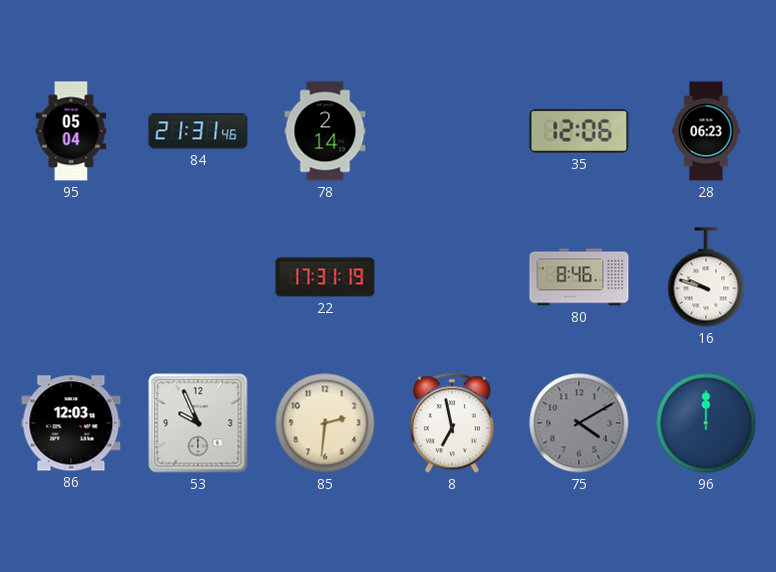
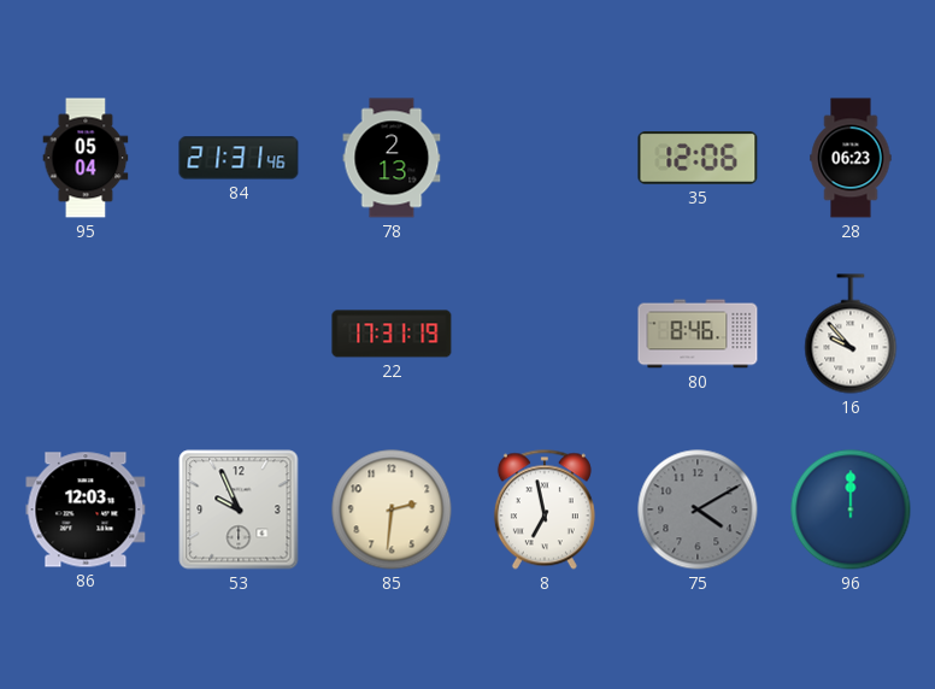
78: 2:14 -> 2:13
16: 9:48 -> 9:53
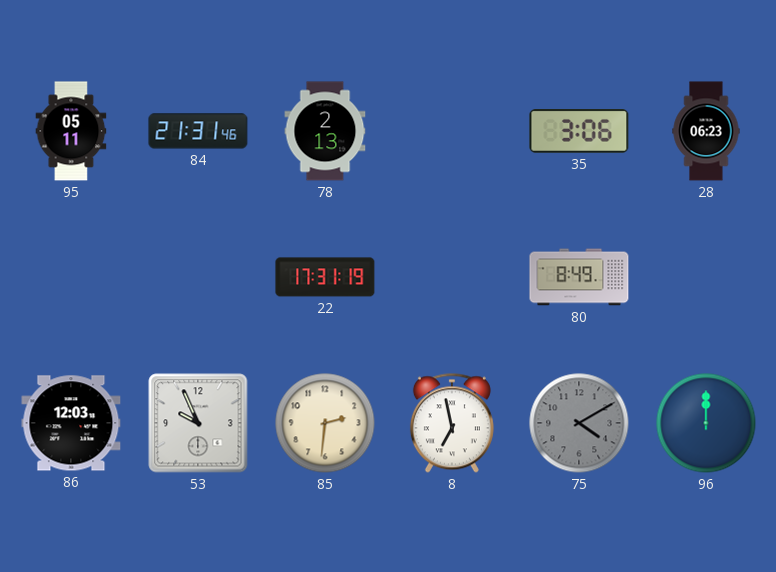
95: 05:04 -> 05:11
35: 12:06 -> 3:06
80: 8:46 -> 8:49
16: 9:53 -> none
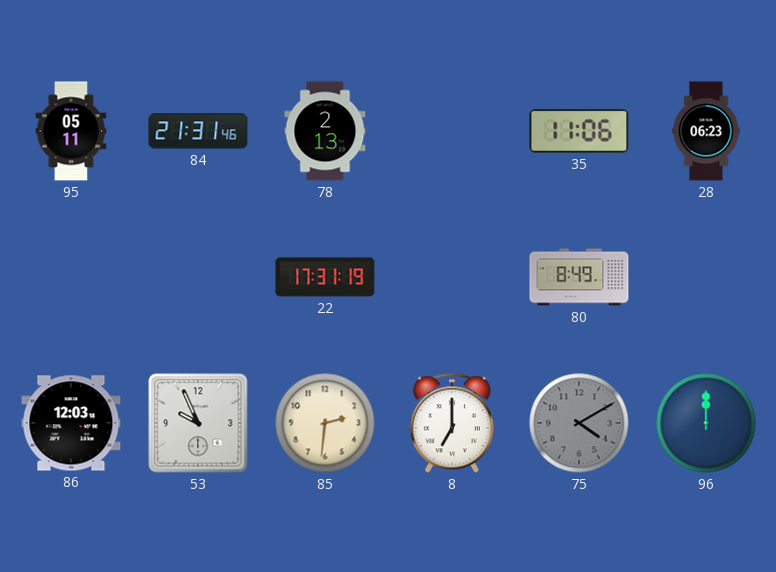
35: 3:06 -> 11:06
8: 6:58 -> 7:00
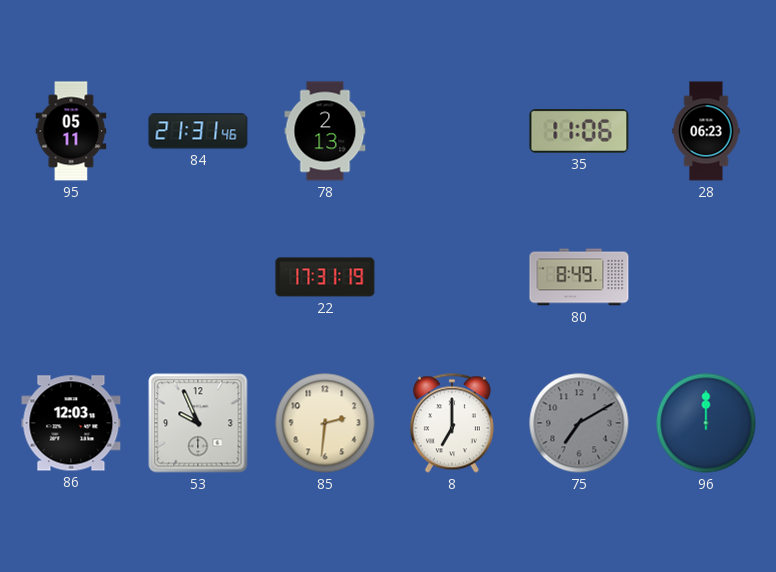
75: 4:10 -> 7:10
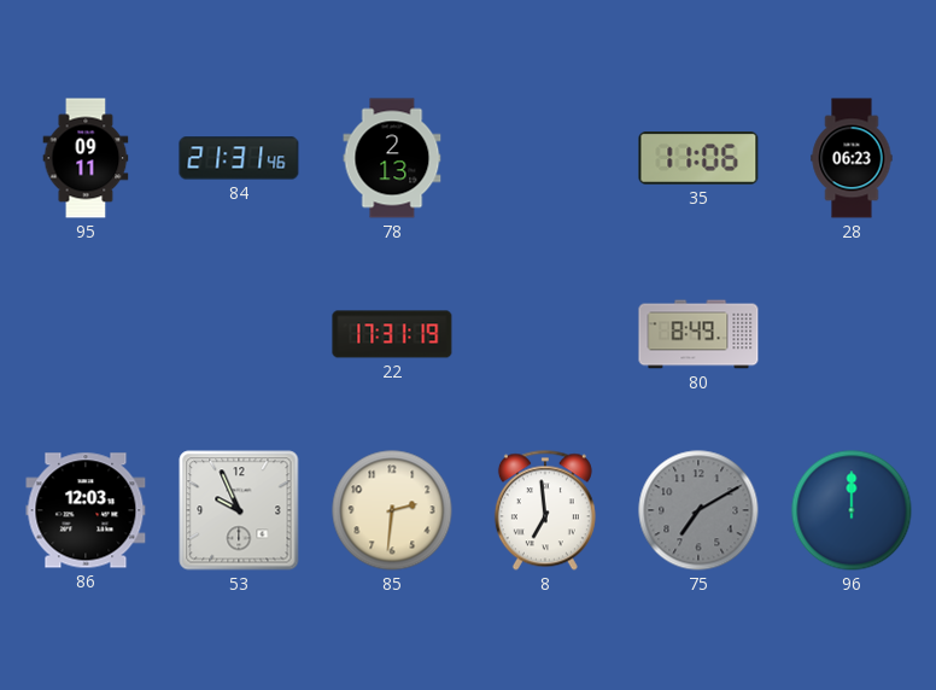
95: 05:11 -> 09:11
8: 7:00 -> 6:59
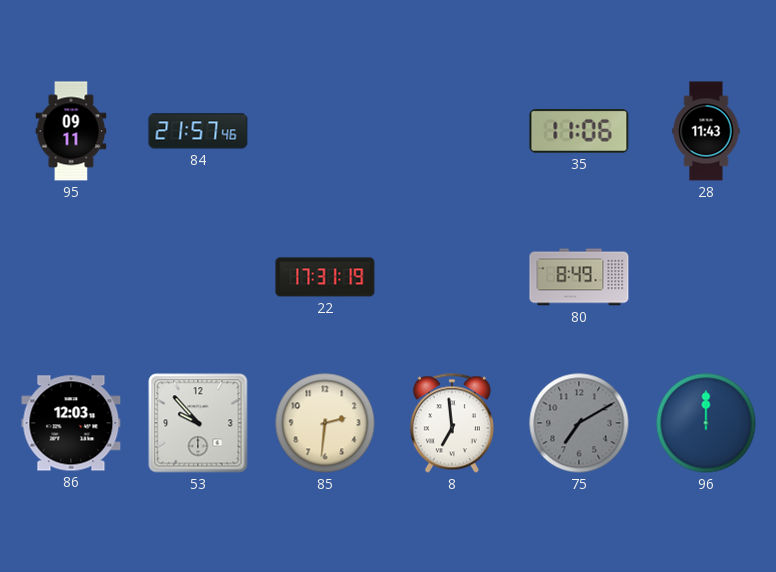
84: 21:31 -> 21:57
78: 2:13 -> none
28: 06:23 -> 11:43
53: 9:56 -> 9:53
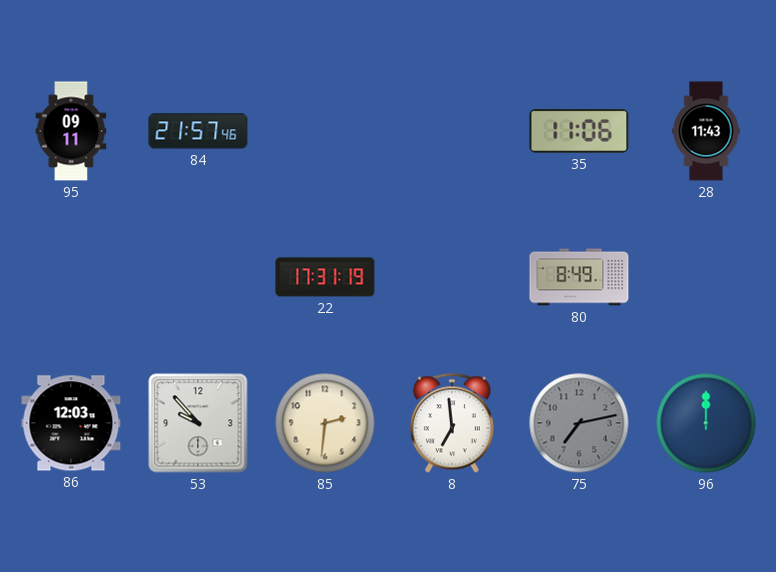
75: 7:10 -> 7:13
